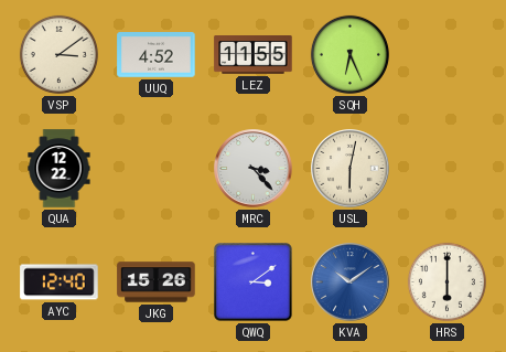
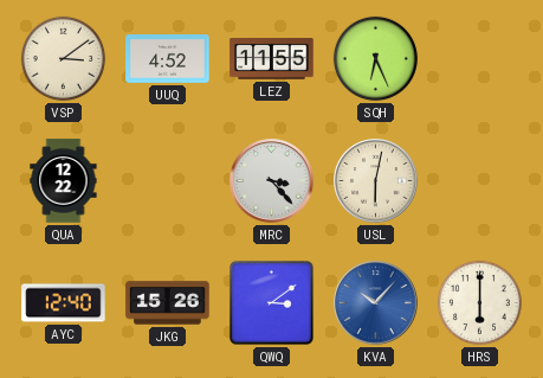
KVA: 10:09 -> 10:07
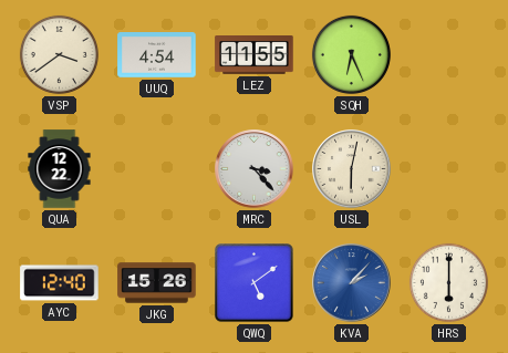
VSP: 3:09 -> 3:39
UUQ: 4:52 -> 4:54
QWQ: 3:09 -> 5:09
KVA: 10:07 -> 2:07
